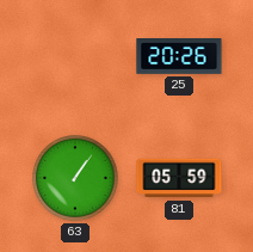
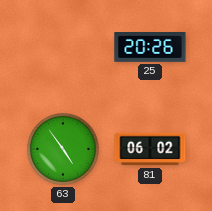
63: 1:06 -> 4:54
81: 05:59 -> 06:02
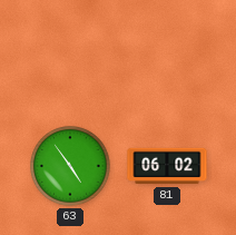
25: 20:26 -> none
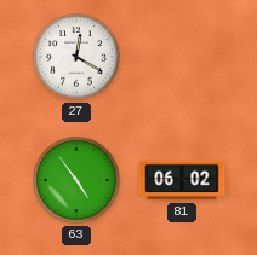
27: none -> 12:20
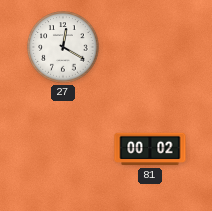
63: 4:54 -> none
81: 06:02 -> 00:02
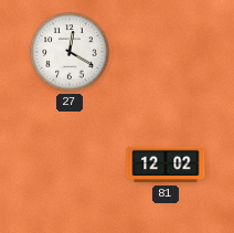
81: 00:02 -> 12:02
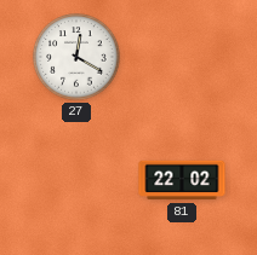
81: 12:02 -> 22:02
